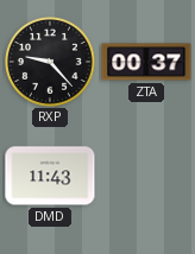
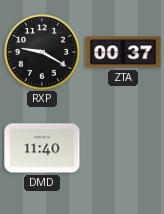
RXP: 9:23 -> 9:20
DMD: 11:43 -> 11:40
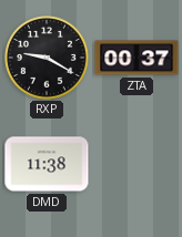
DMD: 11:40 -> 11:38
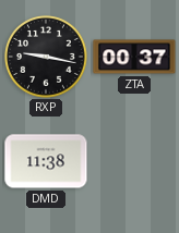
RXP: 9:20 -> 9:17
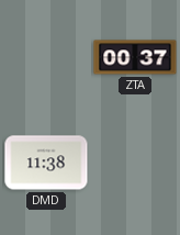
RXP: 9:17 -> none
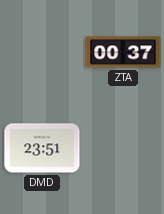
DMD: 11:38 -> 23:51
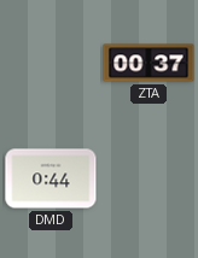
DMD: 23:51 -> 0:44
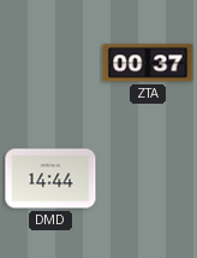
DMD: 0:44 -> 14:44
